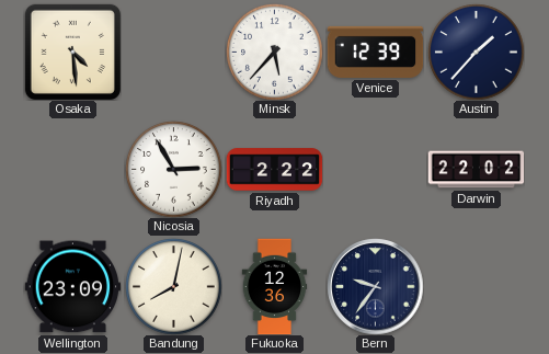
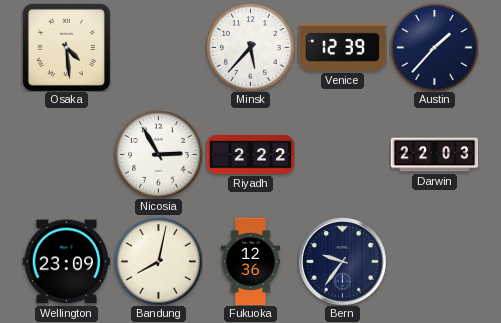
Darwin: 22:02 -> 22:03
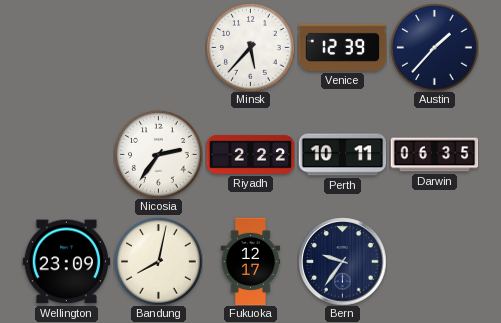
Osaka: 4:29 -> none
Nicosia: 2:55 -> 2:36
Perth: none -> 10:11
Darwin: 22:03 -> 06:35
Fukuoka: 12:36 -> 12:17
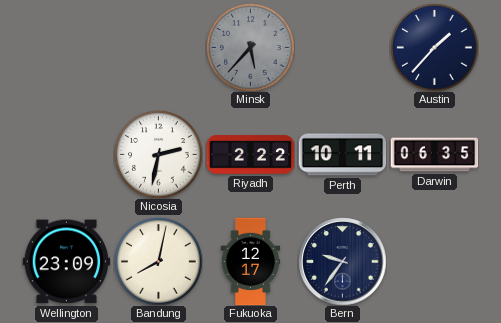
Minsk dial: white -> grey
Venice: 12:39 -> none
Nicosia: 2:36 -> 2:32
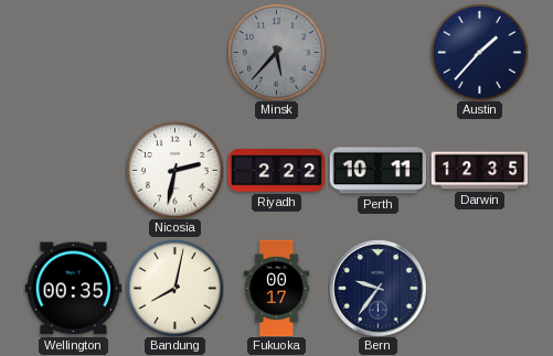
Darwin: 06:35 -> 12:35
Wellington: 23:09 -> 00:35
Fukuoka: 12:17 -> 00:17
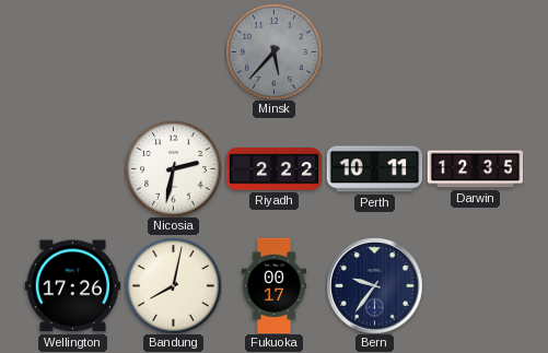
Austin: 1:37 -> none
Wellington: 00:35 -> 17:26
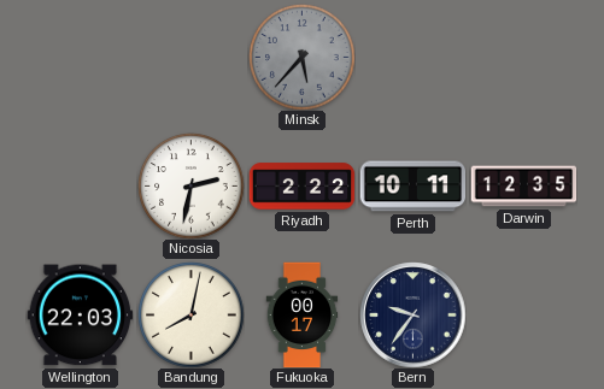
Wellington: 17:26 -> 22:03
